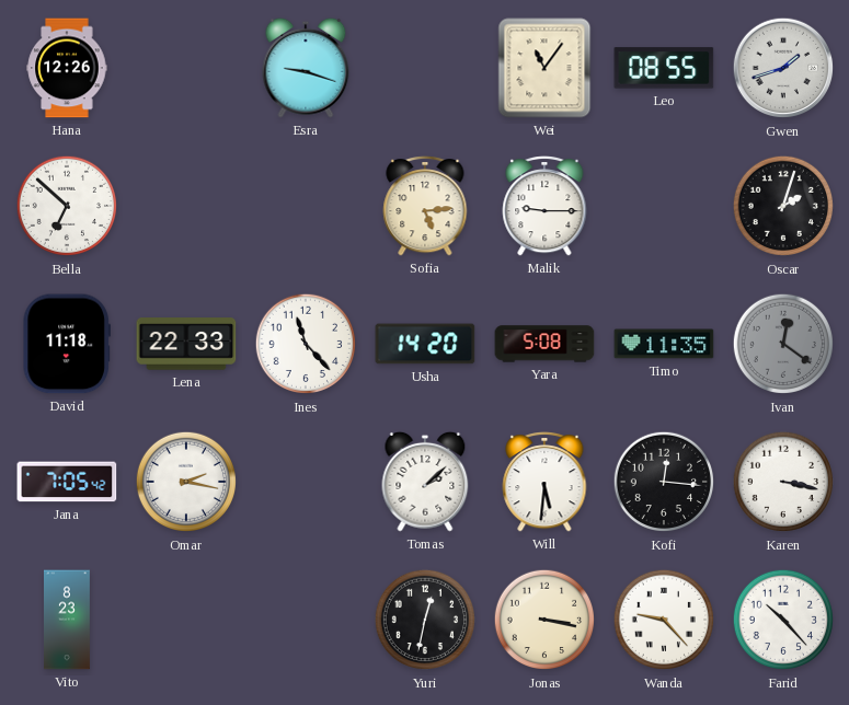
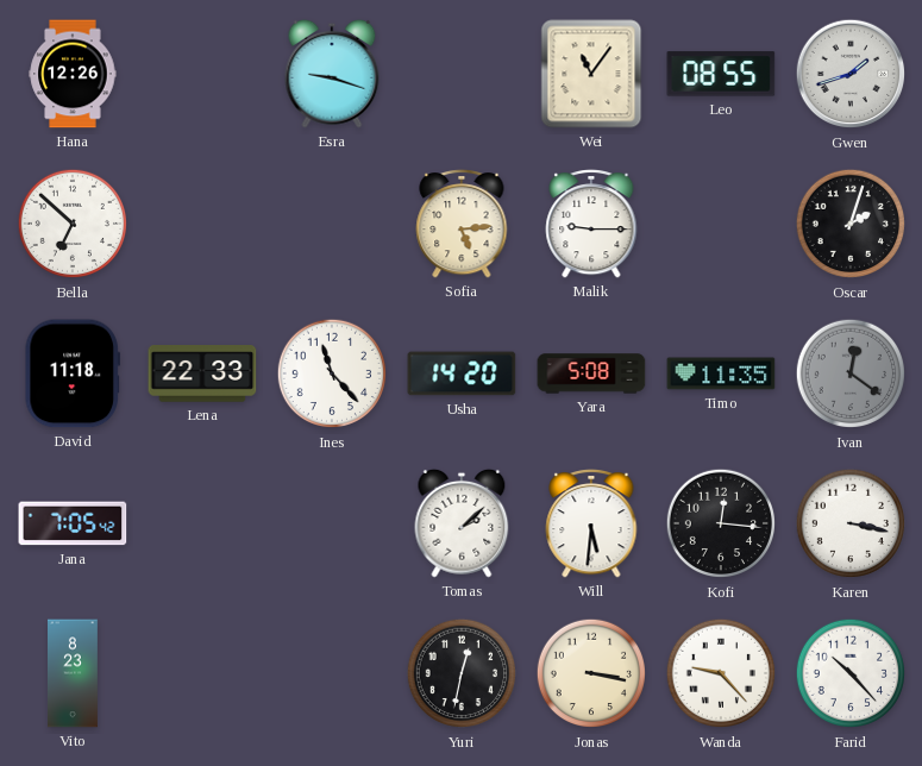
Omar: 2:17 -> none
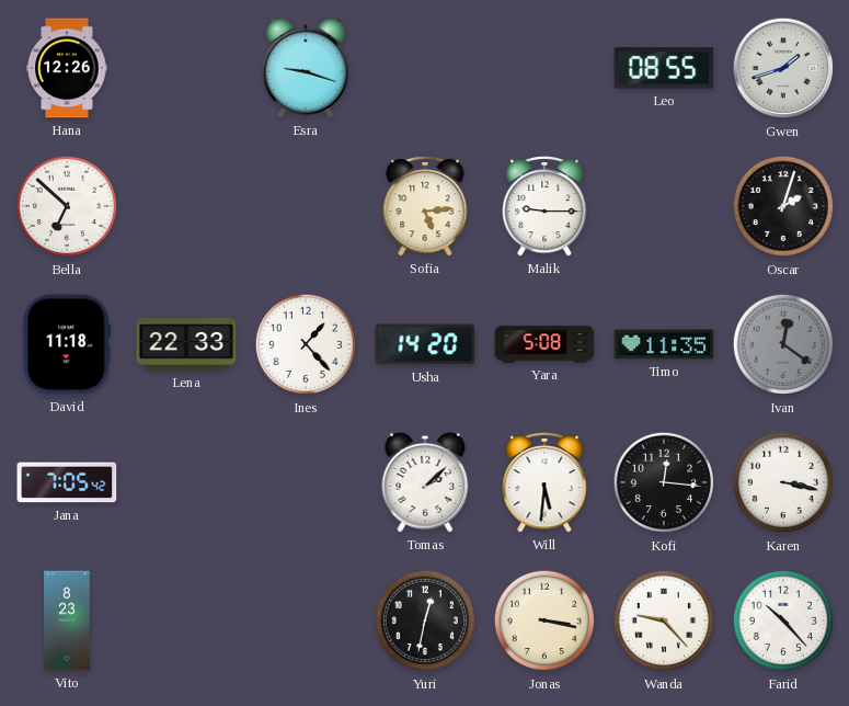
Wei: 11:06 -> none
Ines: 11:23 -> 1:23
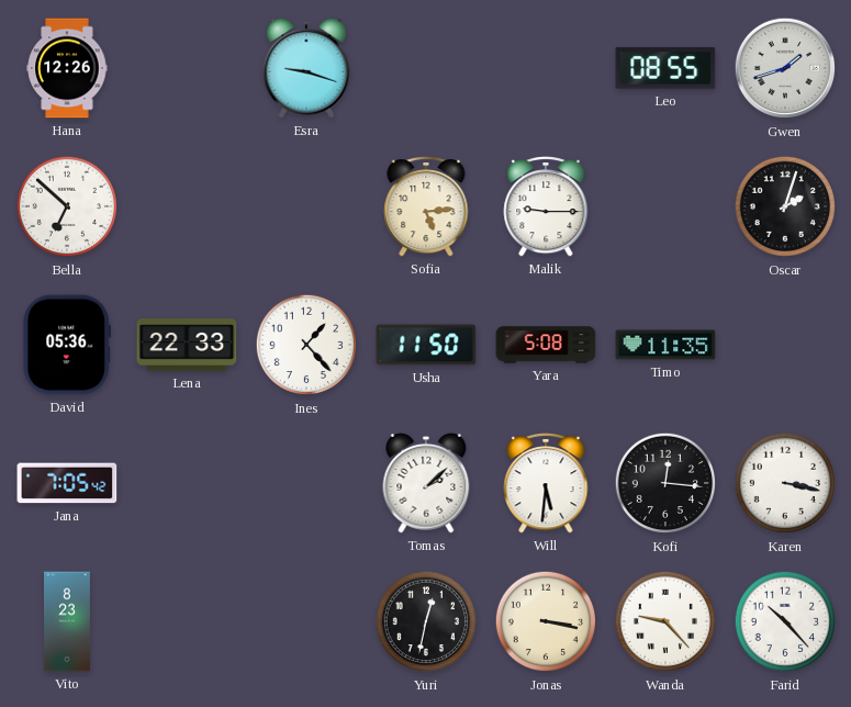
David: 11:18 -> 05:36
Usha: 14:20 -> 11:50
Ivan: 12:21 -> none
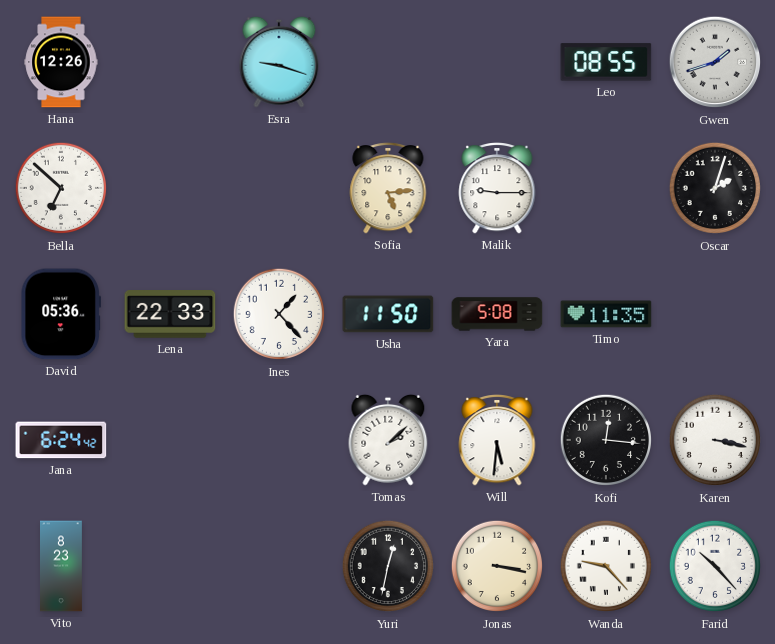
Jana: 7:05 -> 6:24
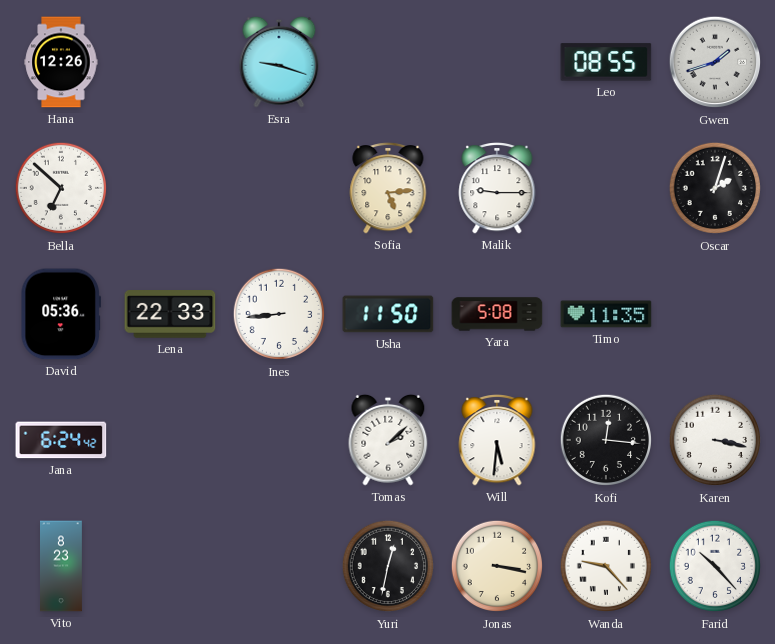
Ines: 1:23 -> 8:44
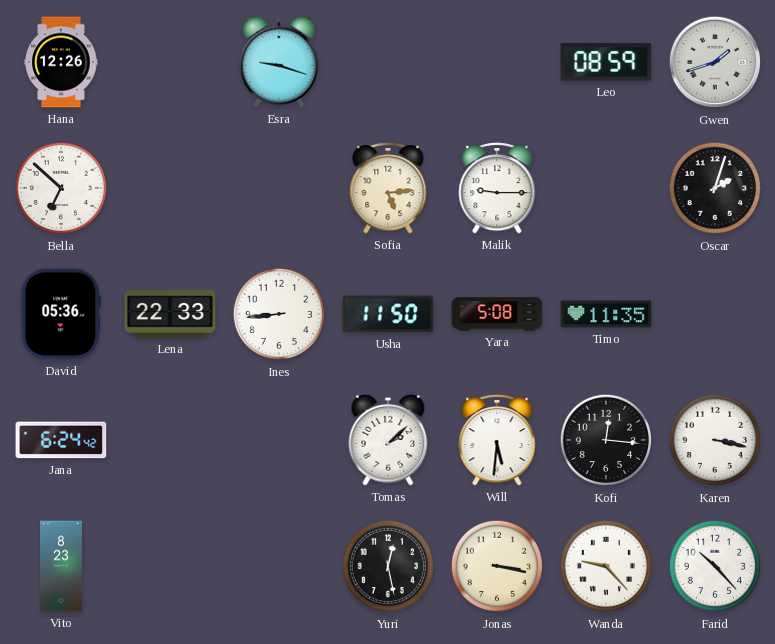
Leo: 08:55 -> 08:59
Yuri: 12:32 -> 12:28
